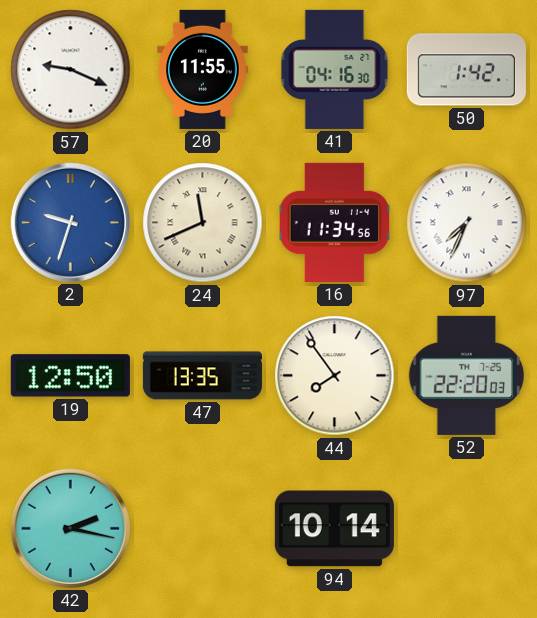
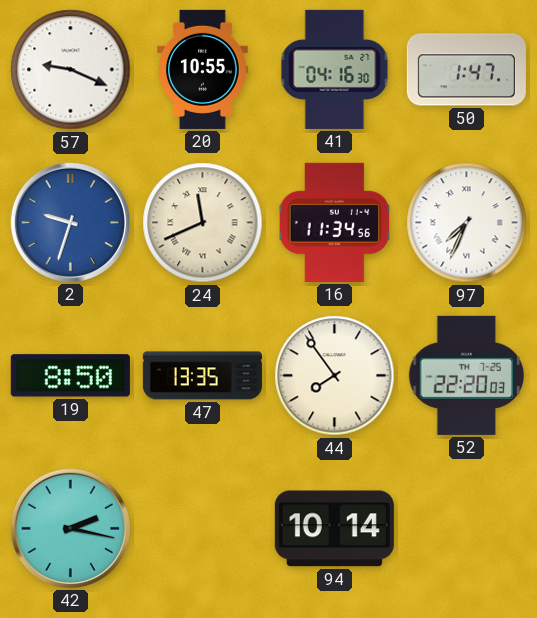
20: 11:55 -> 10:55
50: 1:42 -> 1:47
19: 12:50 -> 8:50
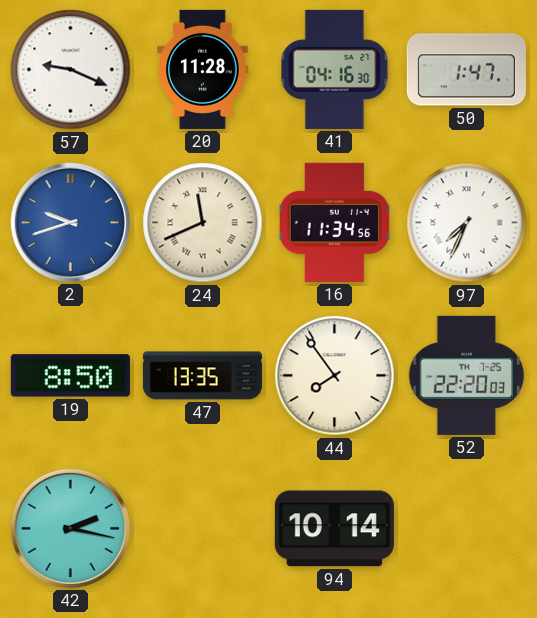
20: 10:55 -> 11:28
2: 9:33 -> 9:42
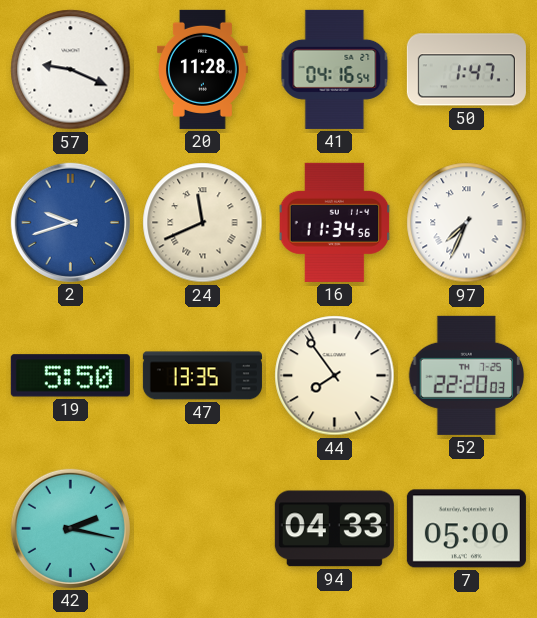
41: 04:16:30 -> 04:16:54
19: 8:50 -> 5:50
94: 10:14 -> 04:33
7: none -> 05:00
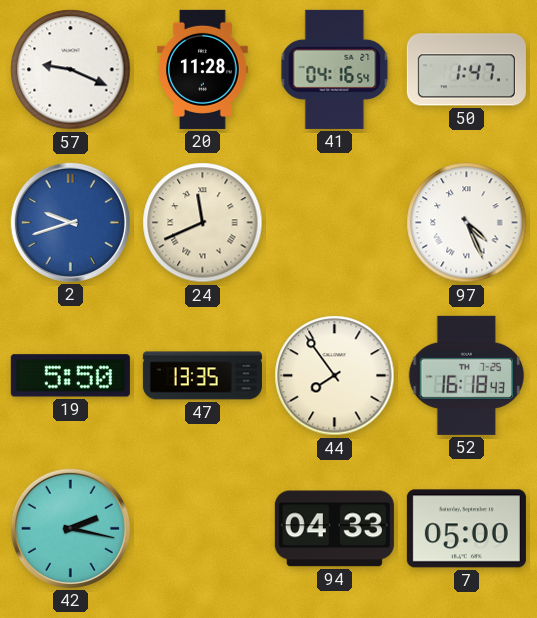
16: 11:34 -> none
97: 7:34 -> 4:26
52: 22:20 -> 16:18
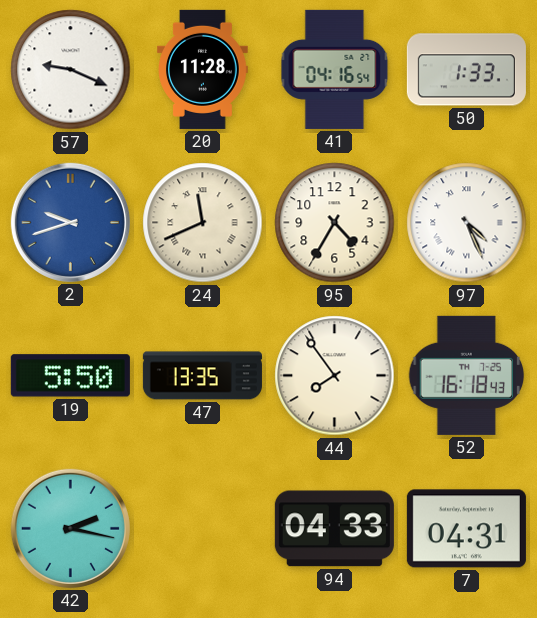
50: 1:47 -> 1:33
95: none -> 4:35
7: 05:00 -> 04:31
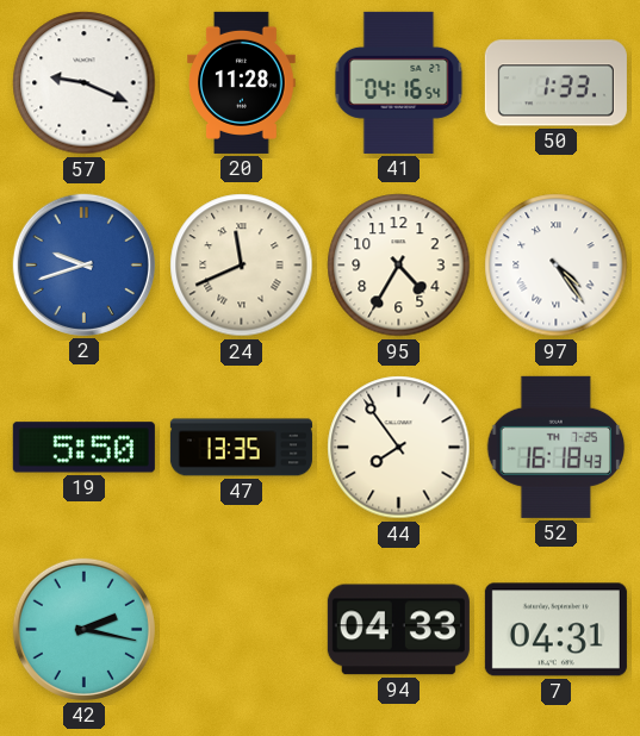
97: 4:26 -> 4:24
